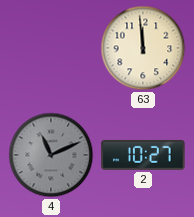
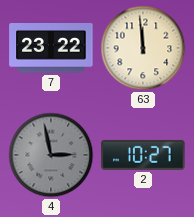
7: none -> 23:22
4: 11:11 -> 2:58
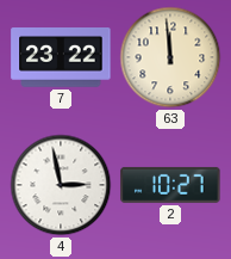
4 dial: grey -> white
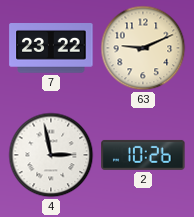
63: 11:59 -> 9:11
2: 10:27 -> 10:26
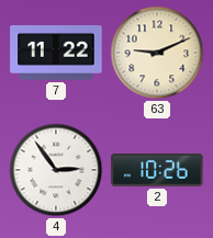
7: 23:22 -> 11:22
4: 2:58 -> 2:54
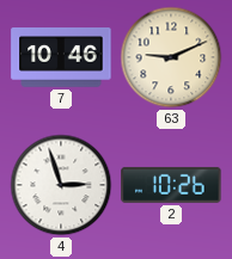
7: 11:22 -> 10:46
4: 2:54 -> 2:57
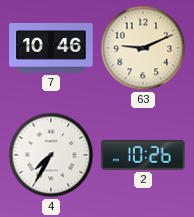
4: 2:57 -> 7:35
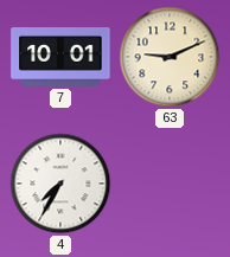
7: 10:46 -> 10:01
2: 10:26 -> none
